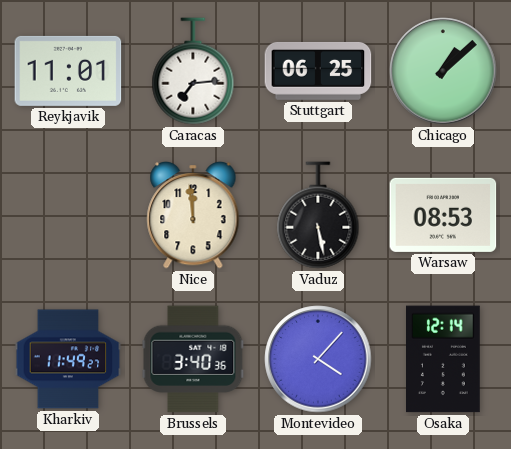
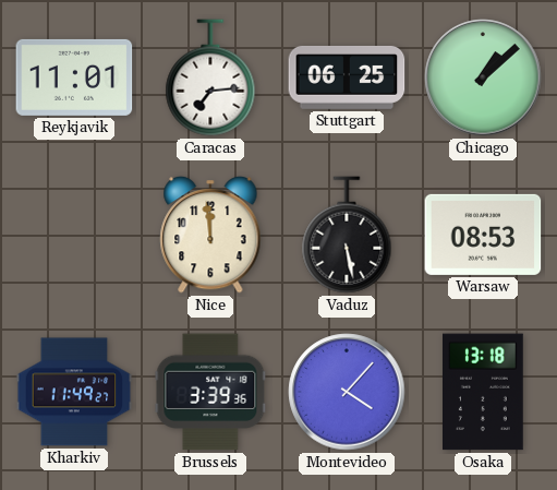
Brussels: 3:40 -> 3:39
Osaka: 12:14 -> 13:18
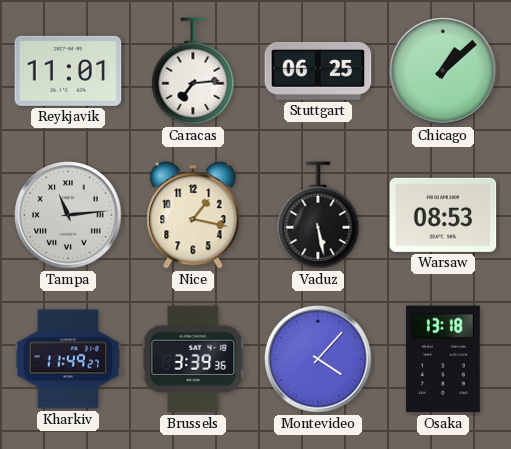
Tampa: none -> 11:14
Nice: 11:59 -> 1:17
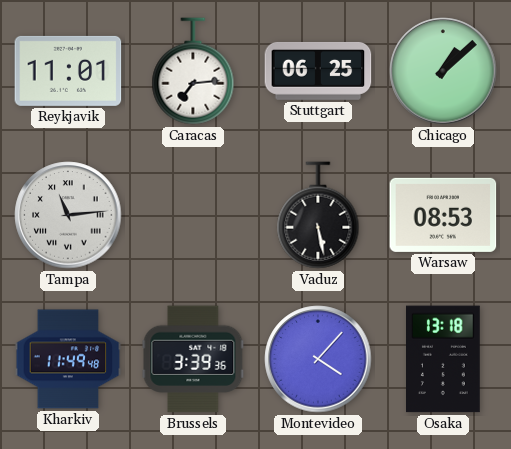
Nice: 1:17 -> none
Kharkiv: 11:49:27 -> 11:49:48
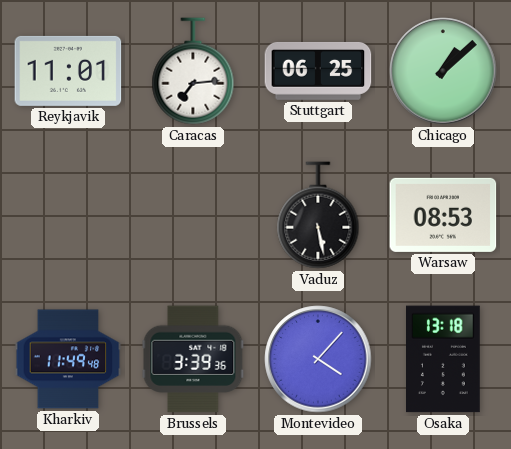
Tampa: 11:14 -> none
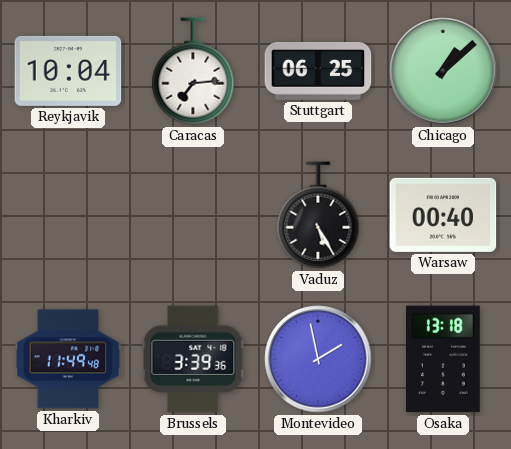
Reykjavik: 11:01 -> 10:04
Vaduz: 5:28 -> 5:25
Warsaw: 08:53 -> 00:40
Montevideo: 4:07 -> 1:58
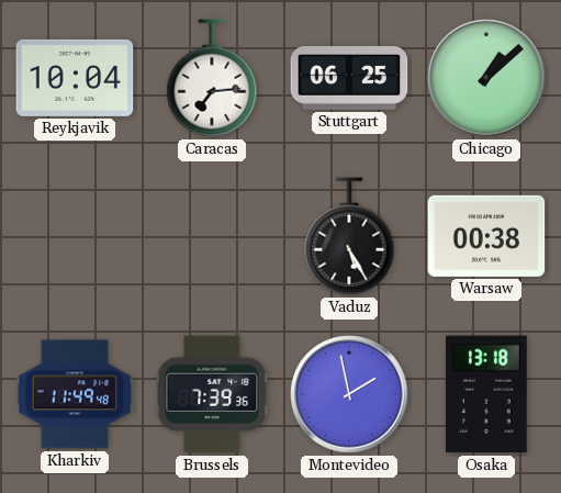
Warsaw: 00:40 -> 00:38
Brussels: 3:39 -> 7:39
